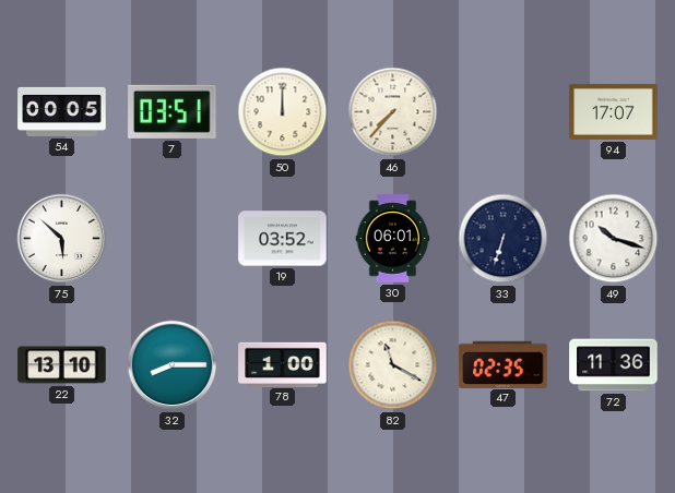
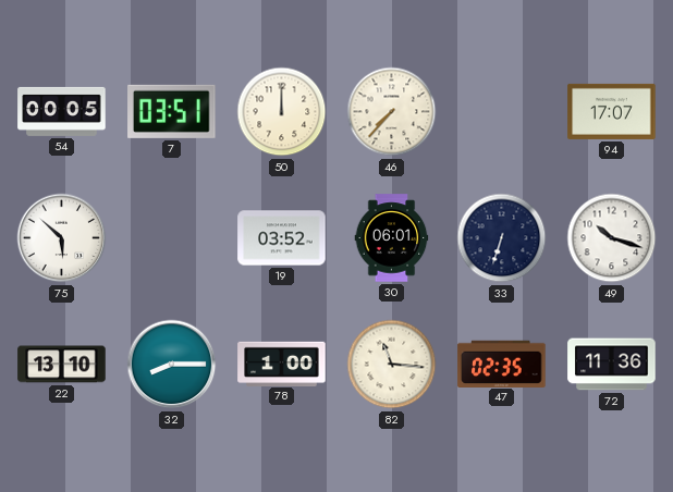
82: 11:20 -> 11:16
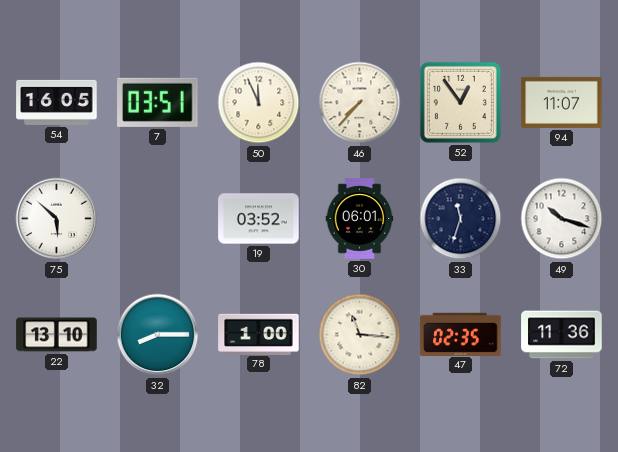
54: 00:05 -> 16:05
50: 12:00 -> 11:56
52: none -> 12:54
94: 17:07 -> 11:07
33: 6:33 -> 11:33
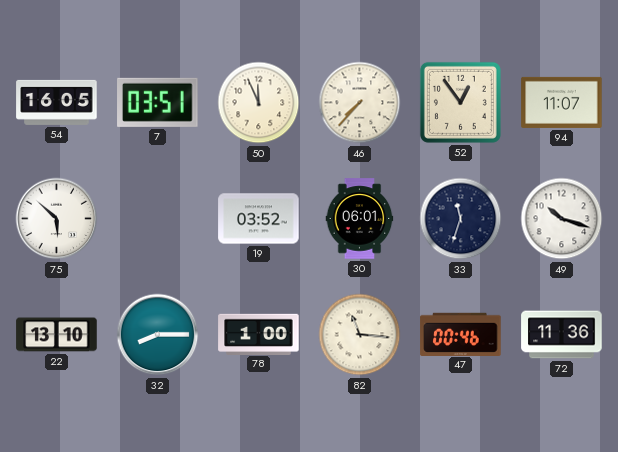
47: 02:35 -> 00:46
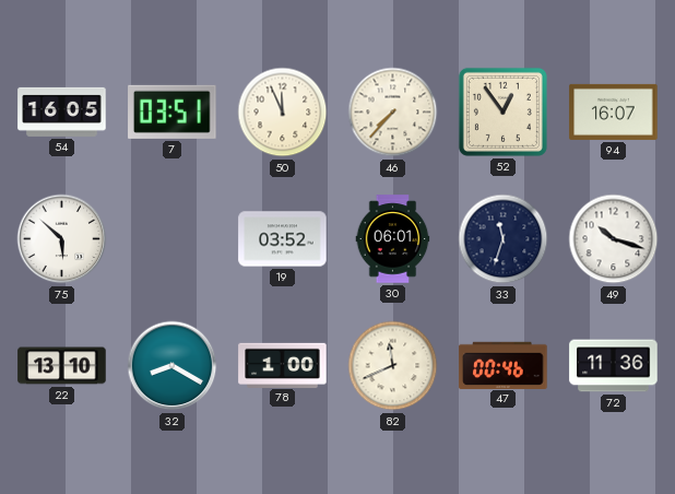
94: 11:07 -> 16:07
32: 8:15 -> 8:20
82: 11:16 -> 11:41
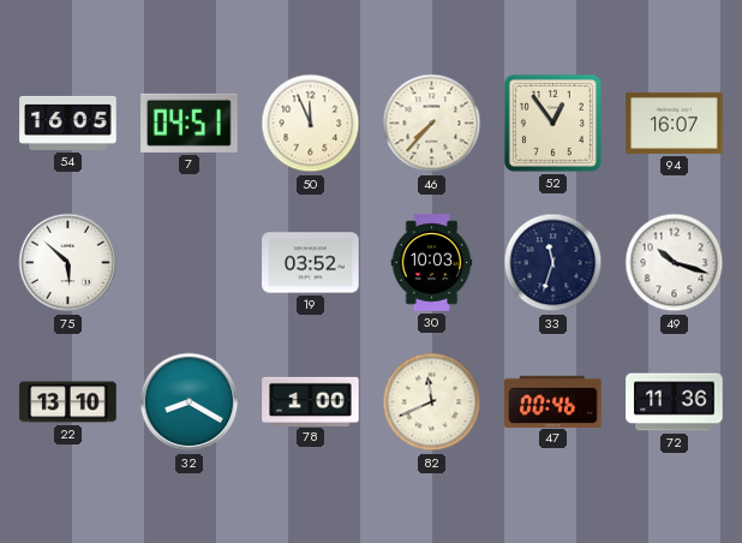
7: 03:51 -> 04:51
30: 06:01 -> 10:03
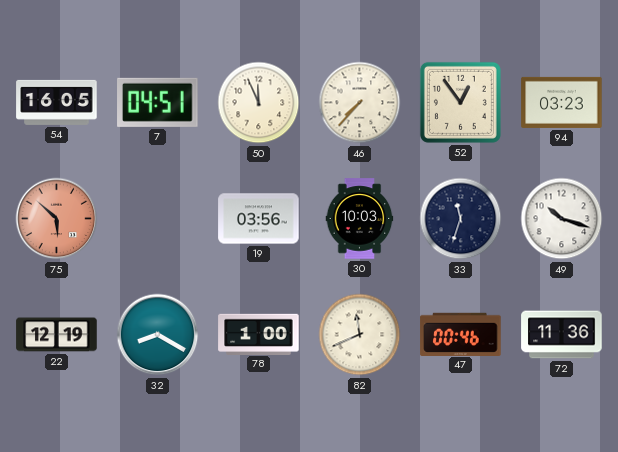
94: 16:07 -> 03:23
75 dial: white -> salmon
19: 03:52 -> 03:56
22: 13:10 -> 12:19
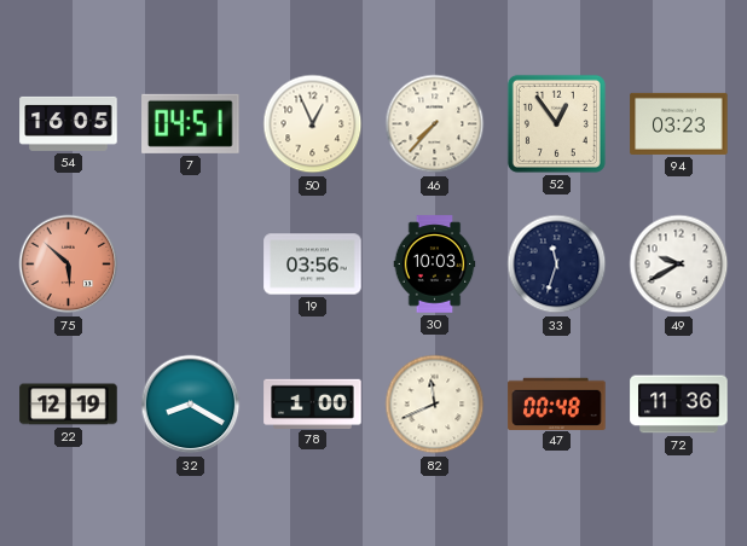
50: 11:56 -> 12:56
49: 10:18 -> 9:40
47: 00:46 -> 00:48
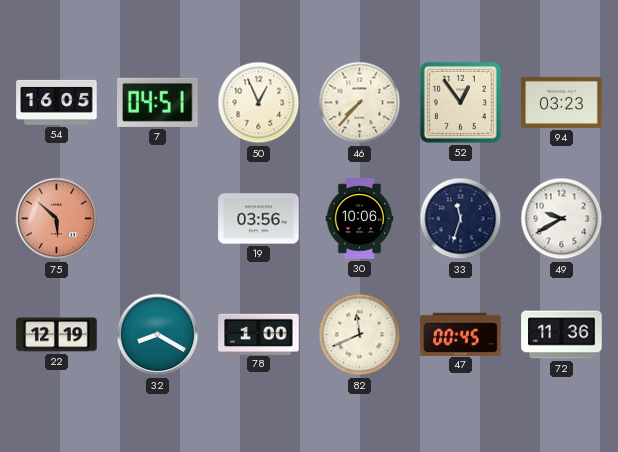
30: 10:03 -> 10:06
47: 00:48 -> 00:45
